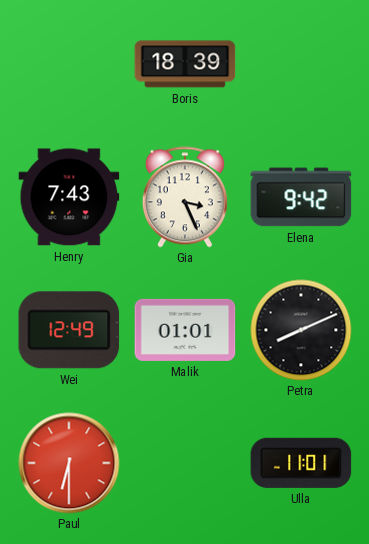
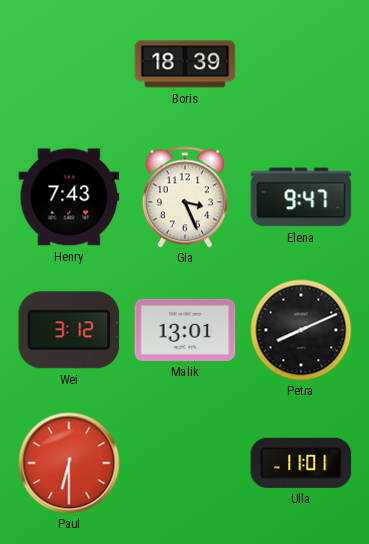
Elena: 9:42 -> 9:47
Wei: 12:49 -> 3:12
Malik: 01:01 -> 13:01
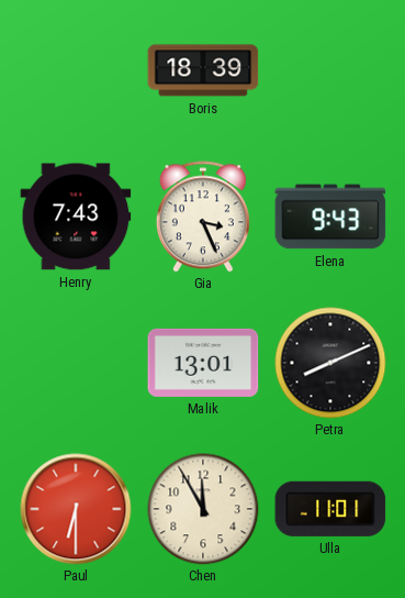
Elena: 9:47 -> 9:43
Wei: 3:12 -> none
Chen: none -> 11:55
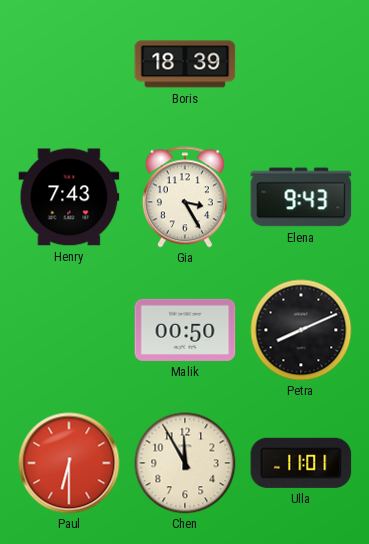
Gia: 3:26 -> 3:25
Malik: 13:01 -> 00:50
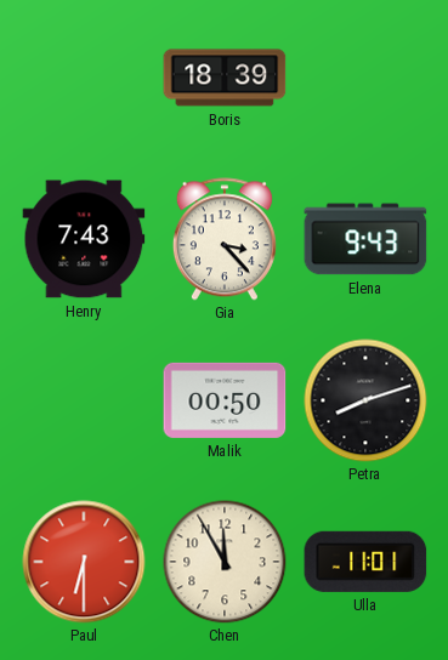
Gia: 3:25 -> 3:23
Petra: 8:11 -> 8:12
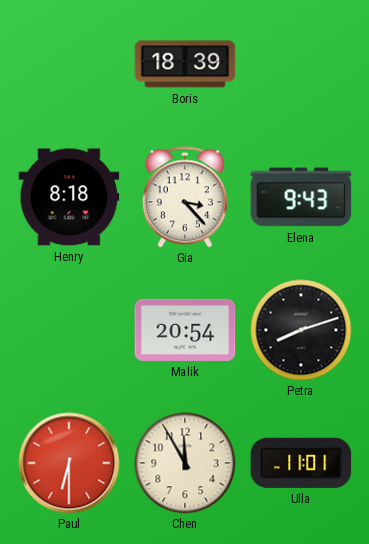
Henry: 7:43 -> 8:18
Malik: 00:50 -> 20:54
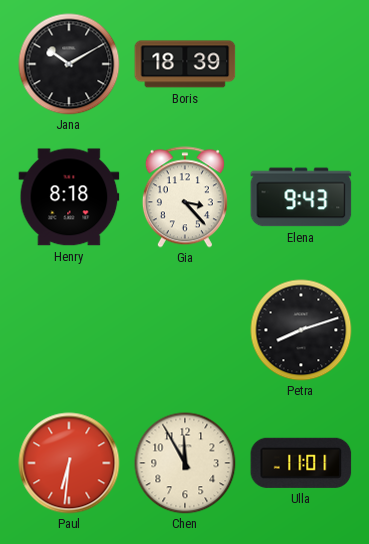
Jana: none -> 10:10
Malik: 20:54 -> none
Paul: 6:30 -> 6:31
